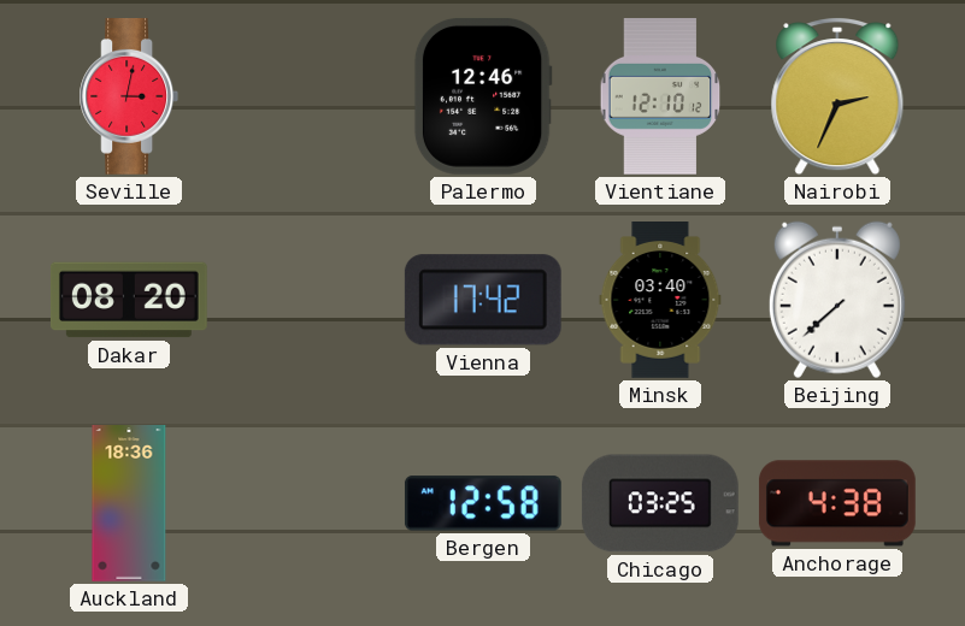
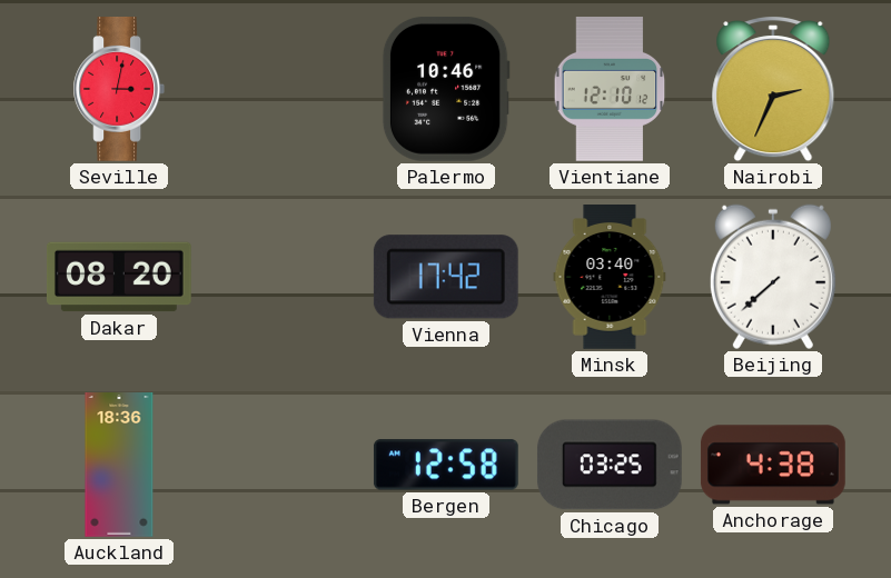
Palermo: 12:46 -> 10:46
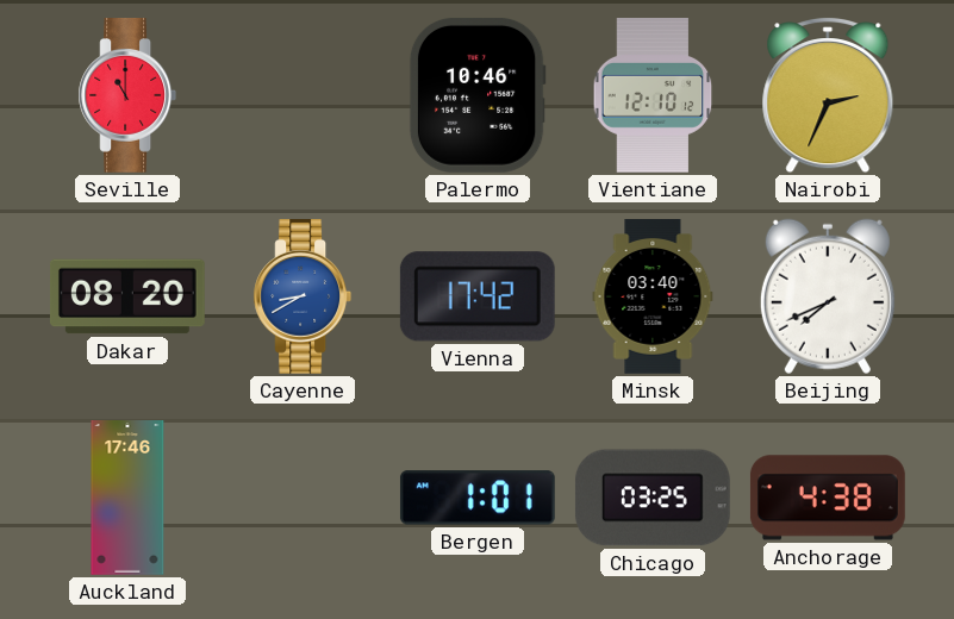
Seville: 3:02 -> 11:00
Cayenne: none -> 8:40
Beijing: 7:38 -> 7:41
Auckland: 18:36 -> 17:46
Bergen: 12:58 -> 1:01
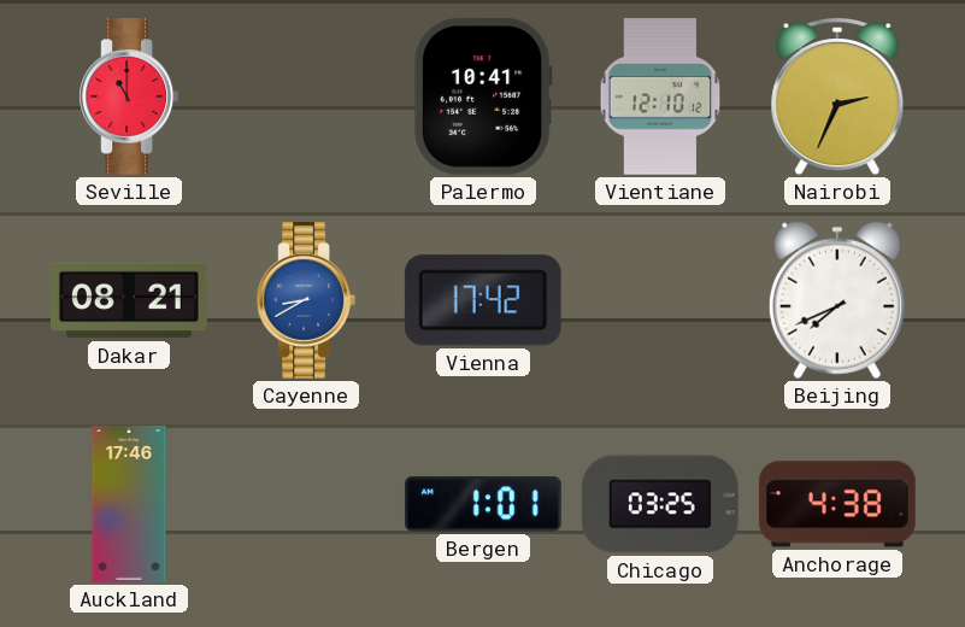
Palermo: 10:46 -> 10:41
Dakar: 08:20 -> 08:21
Minsk: 03:40 -> none
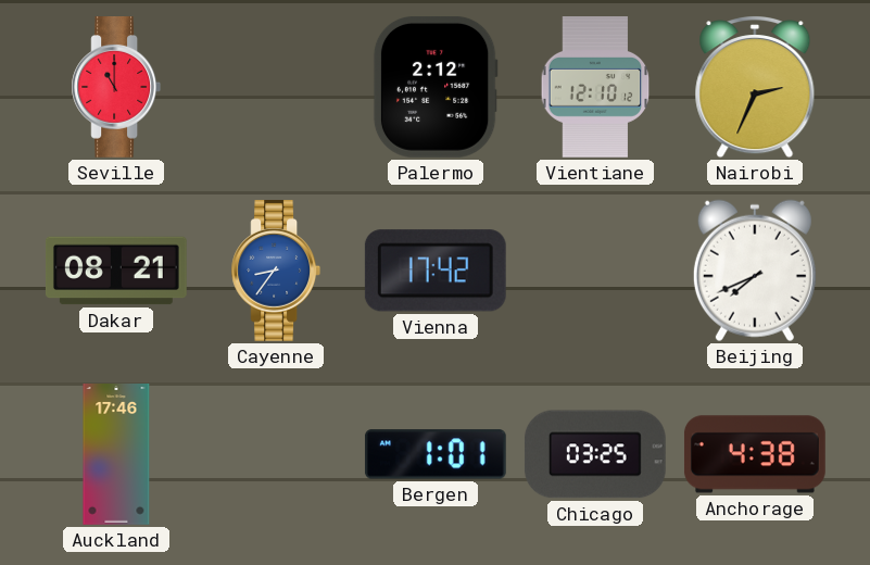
Palermo: 10:41 -> 2:12
Cayenne: 8:40 -> 8:36
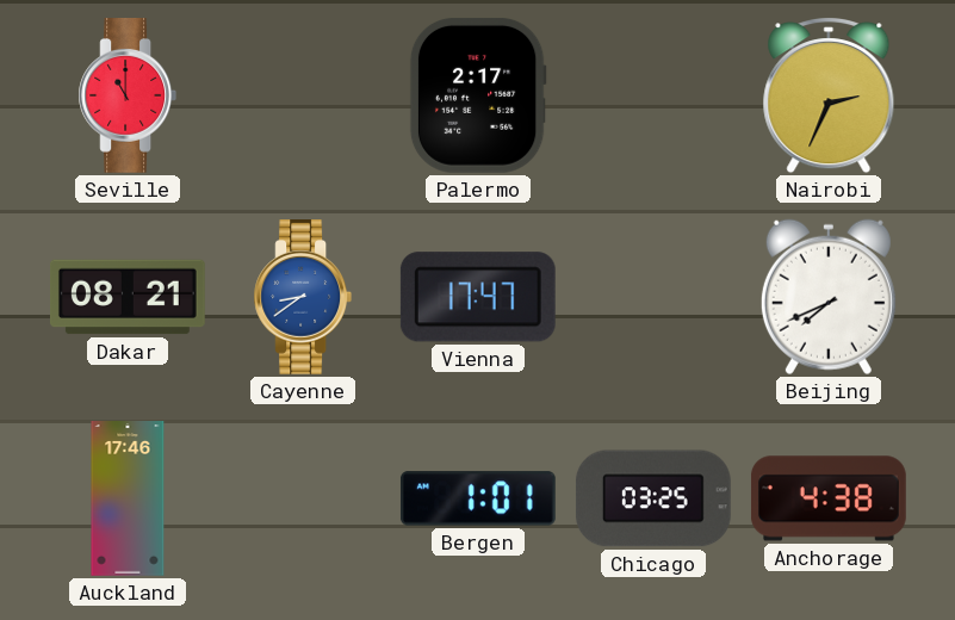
Palermo: 2:12 -> 2:17
Vientiane: 12:10 -> none
Cayenne: 8:36 -> 8:39
Vienna: 17:42 -> 17:47
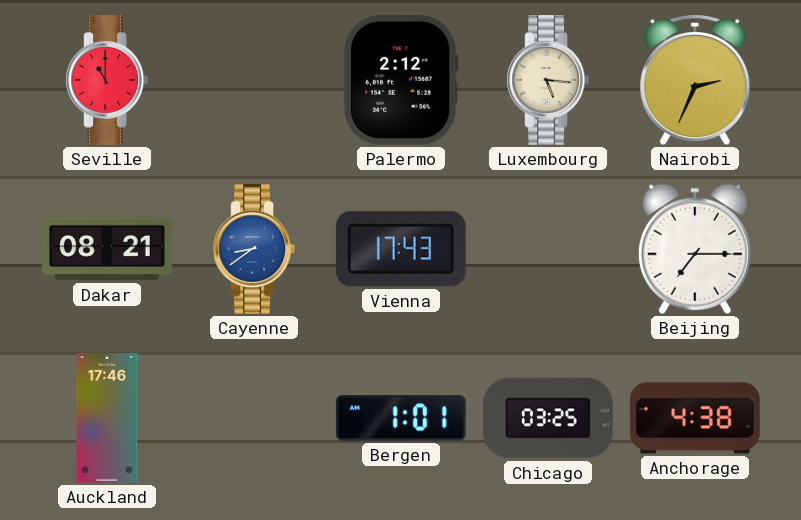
Palermo: 2:17 -> 2:12
Luxembourg: none -> 5:16
Vienna: 17:47 -> 17:43
Beijing: 7:41 -> 7:15
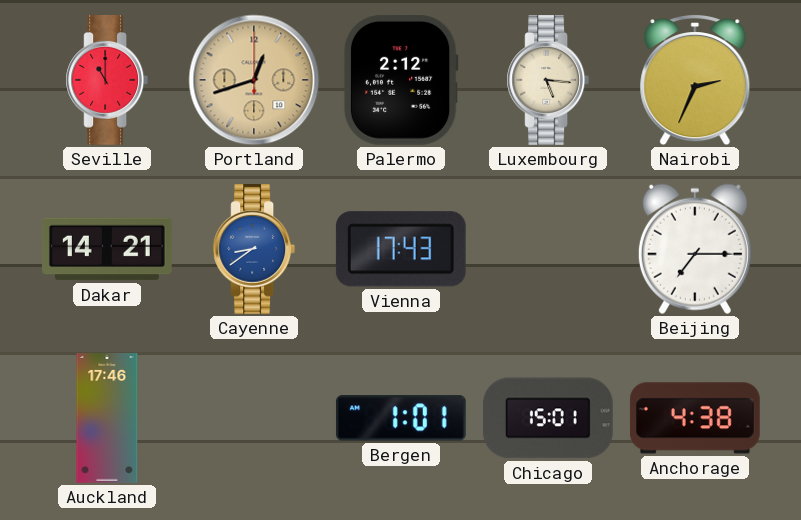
Portland: none -> 12:42
Dakar: 08:21 -> 14:21
Chicago: 03:25 -> 15:01
